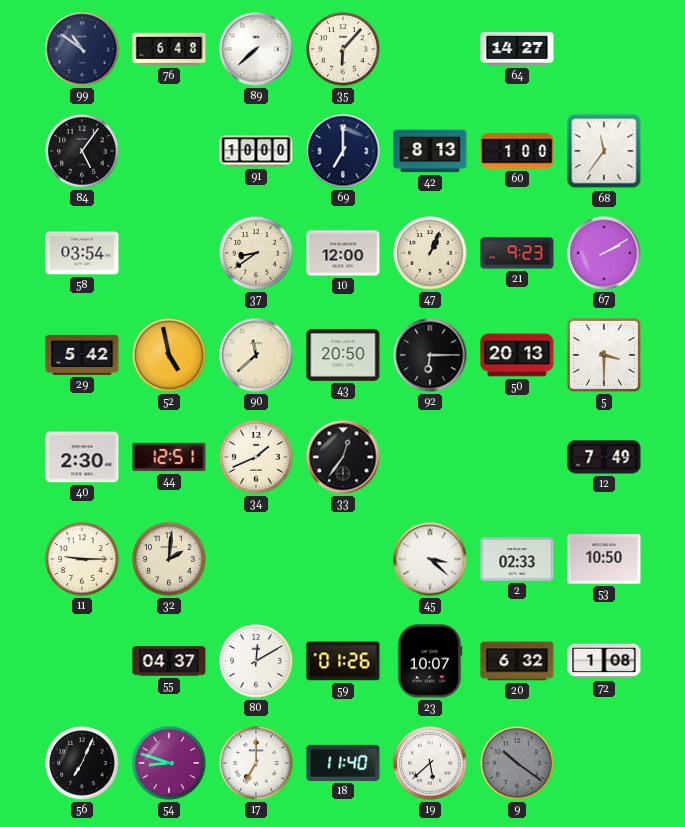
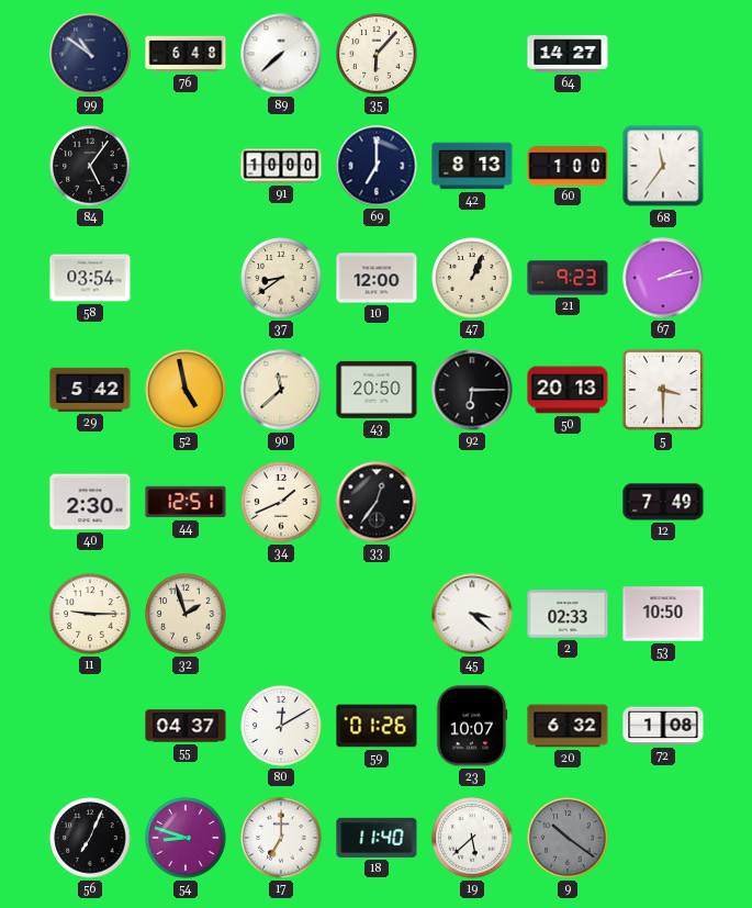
67: 2:10 -> 2:13
32: 2:01 -> 1:57
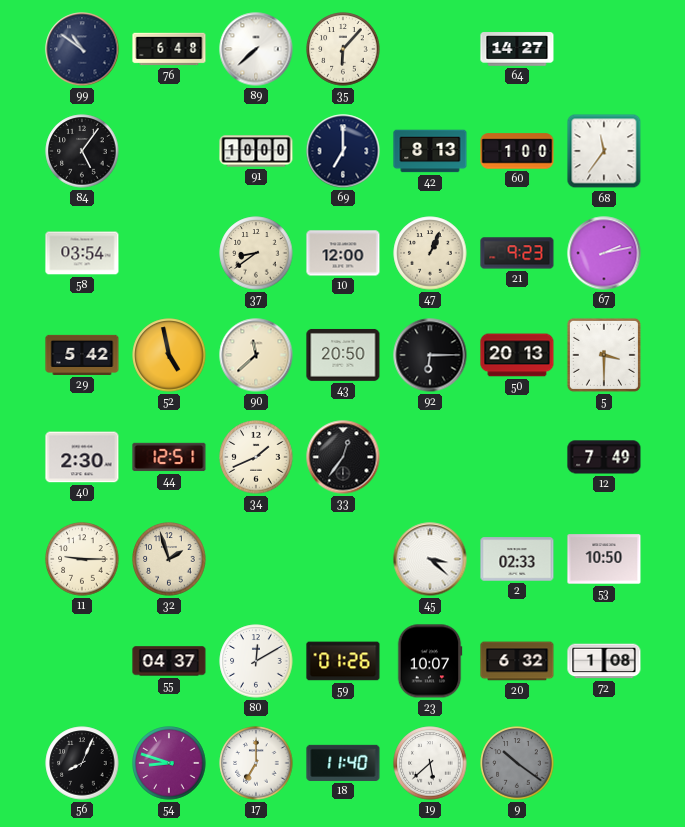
56: 7:04 -> 8:04
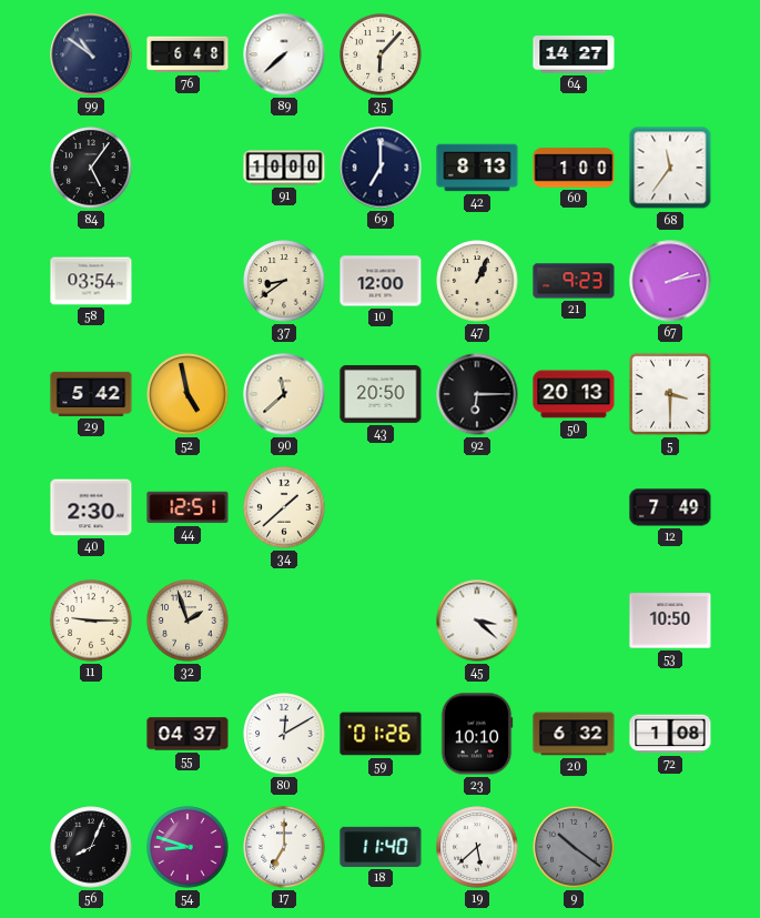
34: 1:41 -> 1:38
33: 12:36 -> none
2: 02:33 -> none
23: 10:07 -> 10:10
